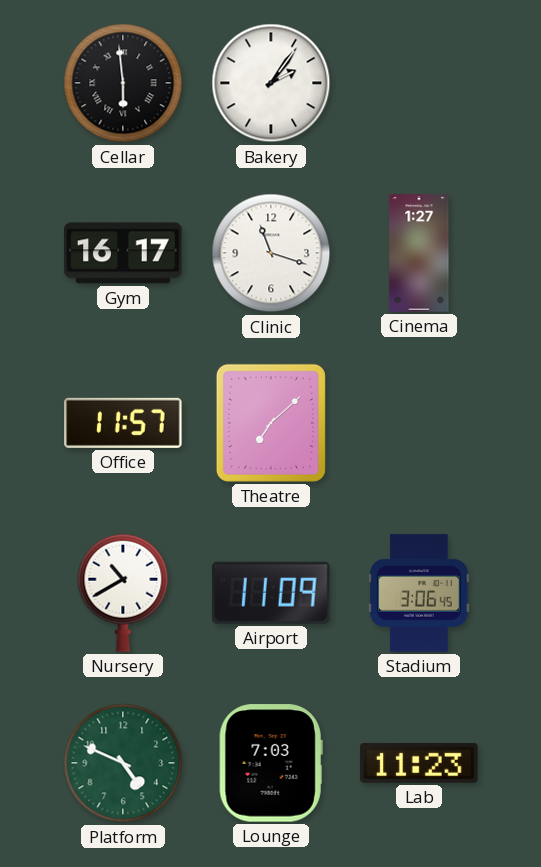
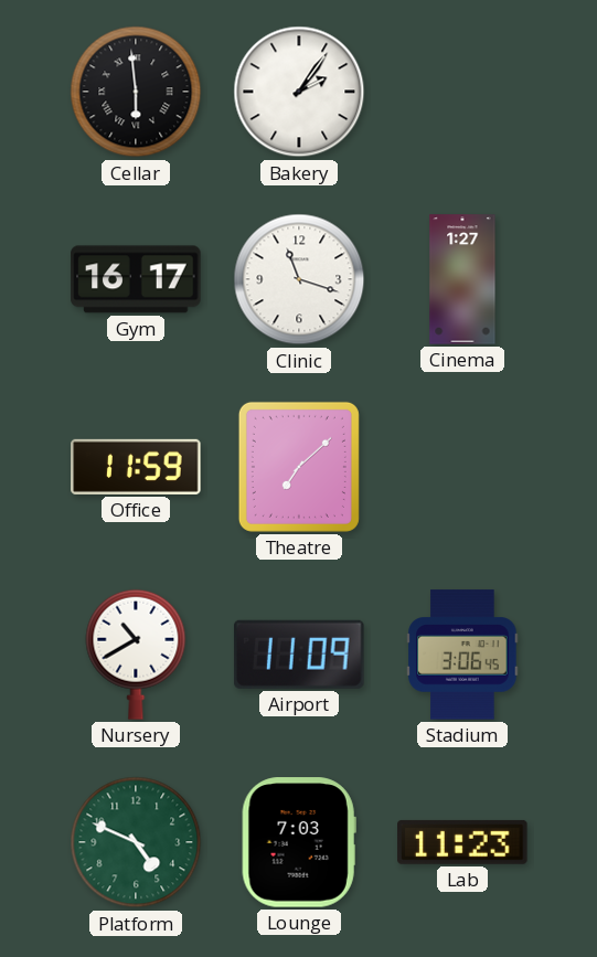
Office: 11:57 -> 11:59
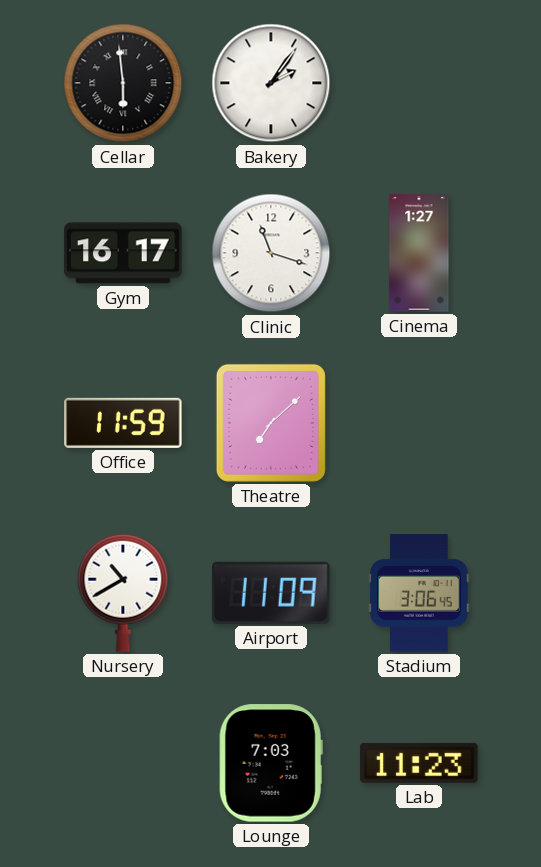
Platform: 4:49 -> none
